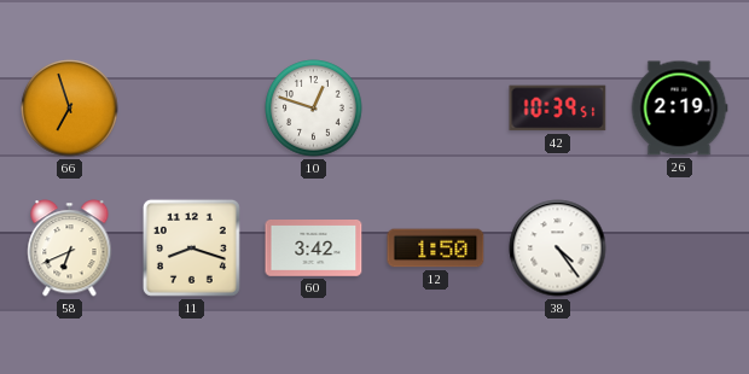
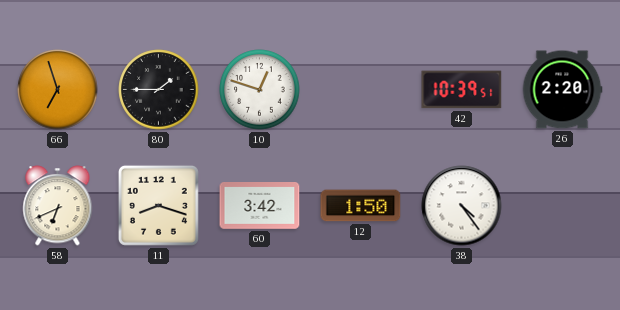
80: none -> 1:45
26: 2:19 -> 2:20
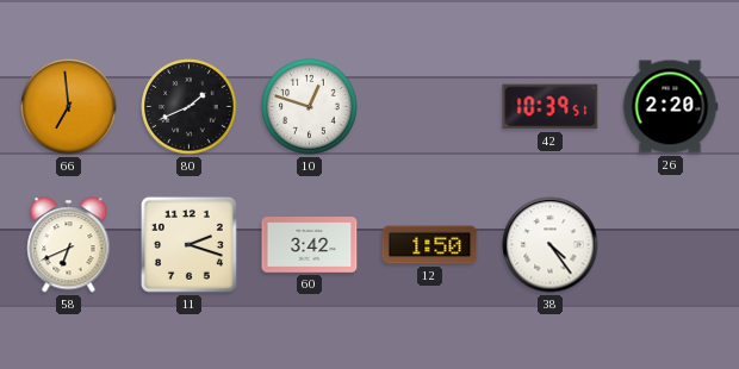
66: 6:57 -> 6:59
80: 1:45 -> 1:41
11: 8:18 -> 2:18
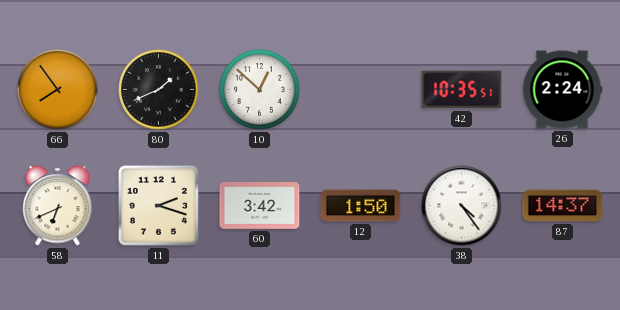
66: 6:59 -> 7:54
10: 12:48 -> 12:52
42: 10:39 -> 10:35
26: 2:20 -> 2:24
87: none -> 14:37
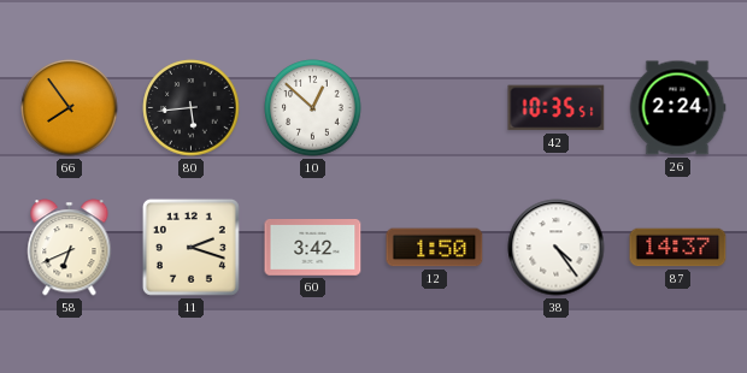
80: 1:41 -> 5:44
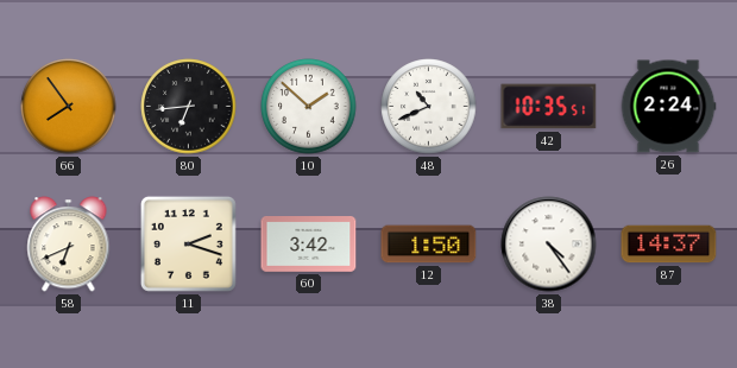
80: 5:44 -> 6:44
10: 12:52 -> 1:52
48: none -> 10:41
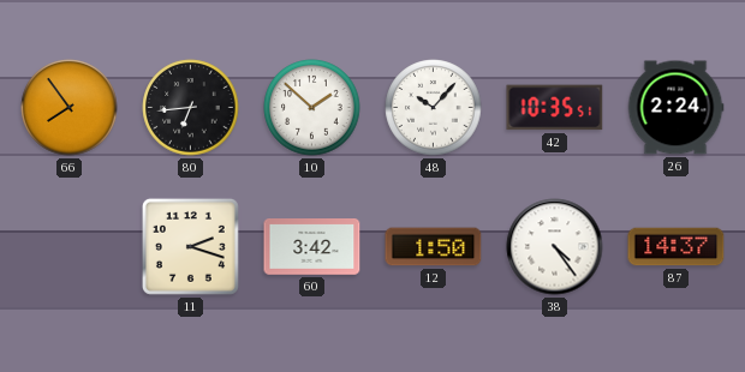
48: 10:41 -> 10:07
58: 6:41 -> none
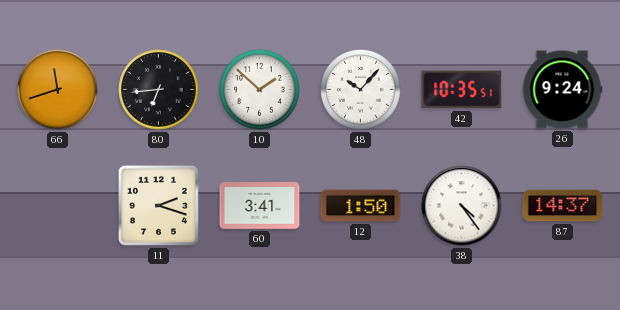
66: 7:54 -> 11:42
26: 2:24 -> 9:24
60: 3:42 -> 3:41
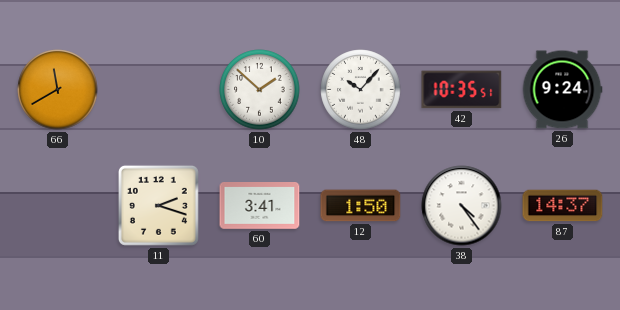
66: 11:42 -> 11:40
80: 6:44 -> none
